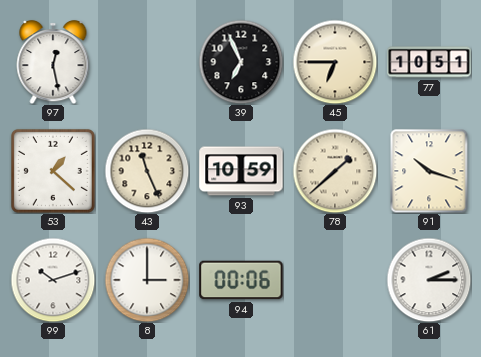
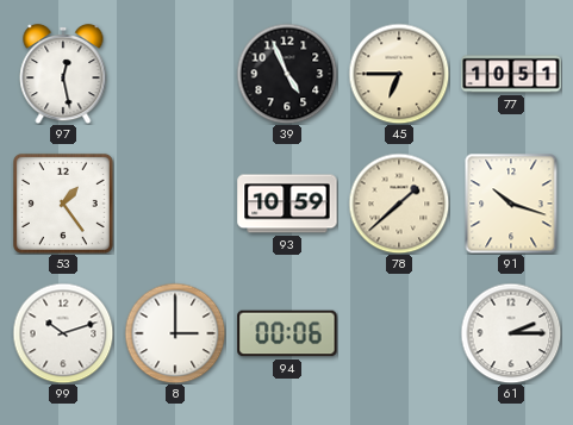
39: 6:56 -> 4:56
53: 1:22 -> 1:24
43: 11:26 -> none
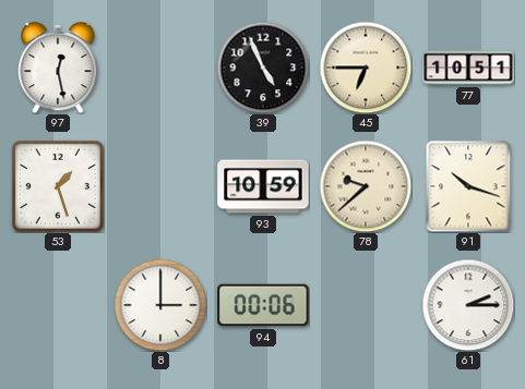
53: 1:24 -> 1:27
78: 1:38 -> 9:38
99: 10:12 -> none
